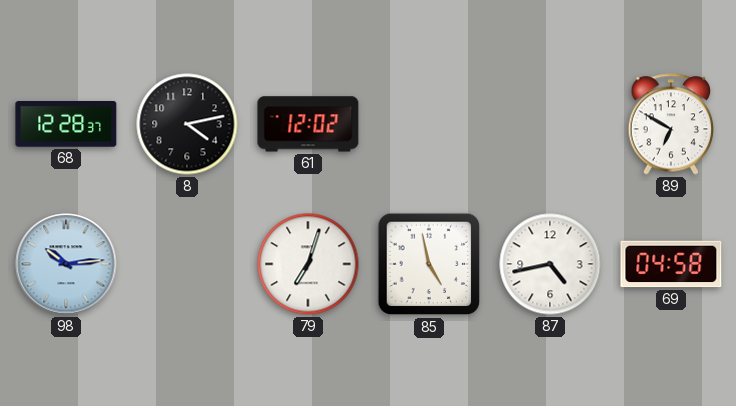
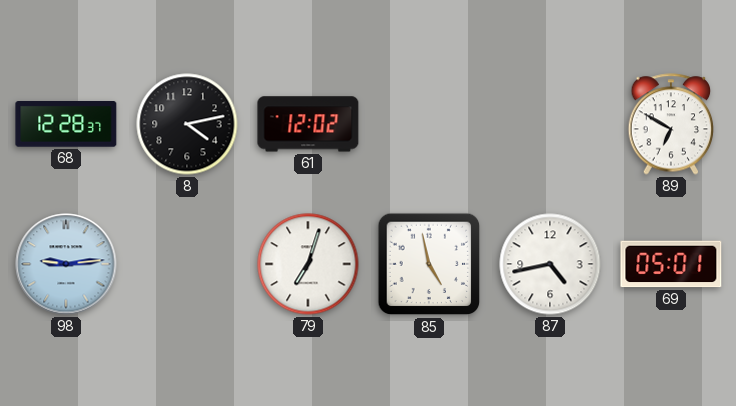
98: 10:14 -> 9:14
69: 04:58 -> 05:01
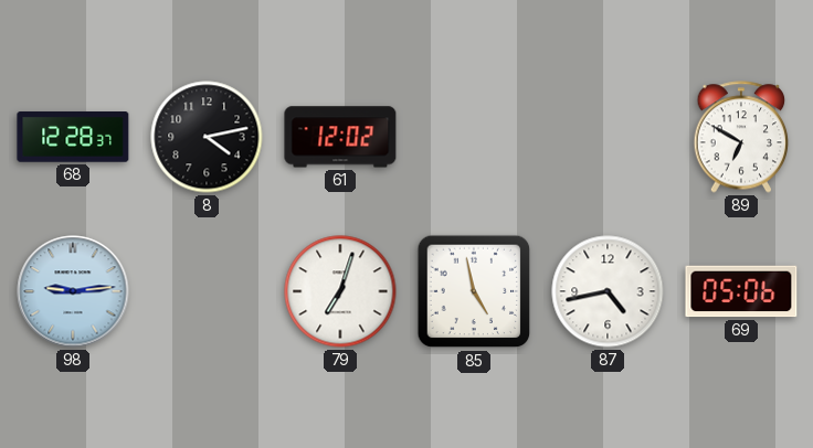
69: 05:01 -> 05:06
